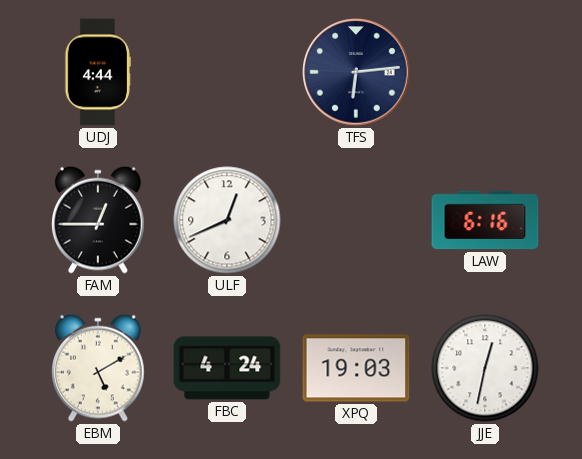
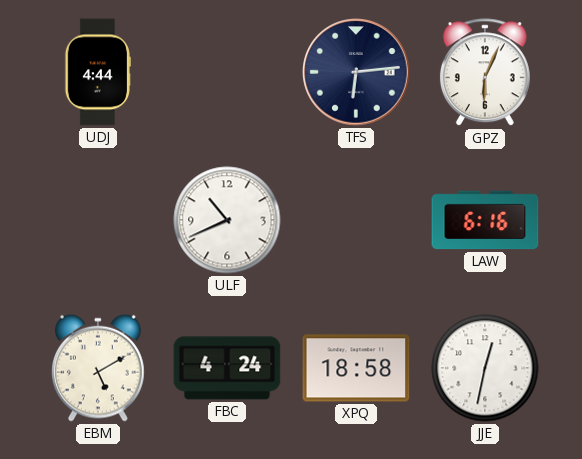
GPZ: none -> 6:04
FAM: 12:45 -> none
ULF: 12:41 -> 10:41
XPQ: 19:03 -> 18:58
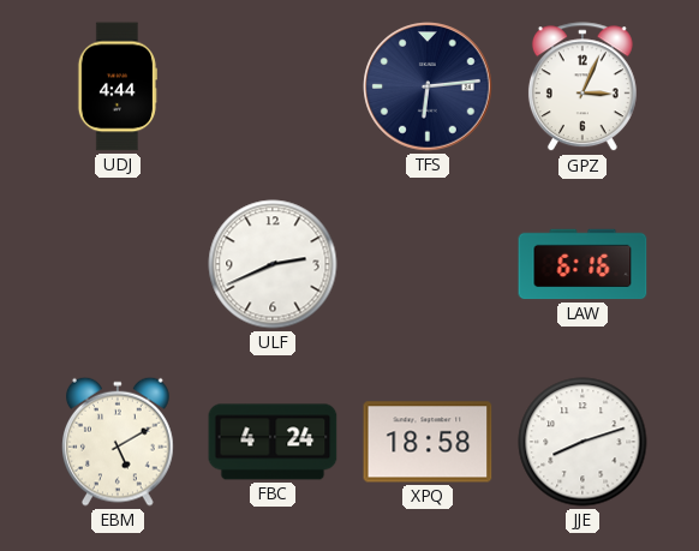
GPZ: 6:04 -> 3:04
ULF: 10:41 -> 2:41
JJE: 12:32 -> 8:12
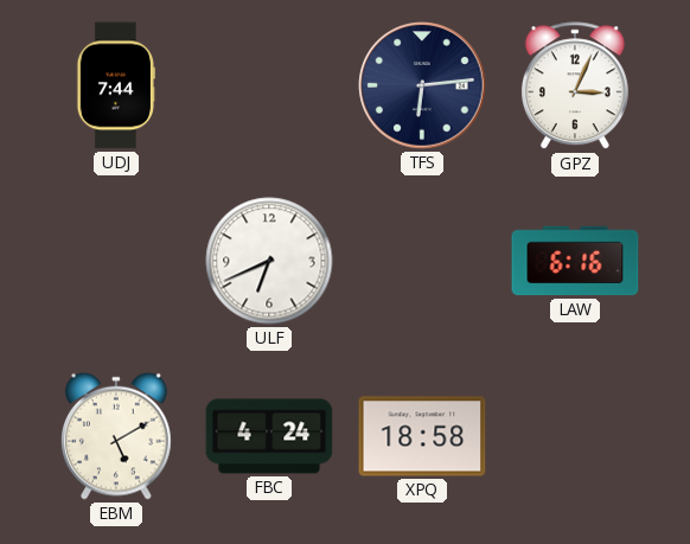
UDJ: 4:44 -> 7:44
ULF: 2:41 -> 6:41
JJE: 8:12 -> none
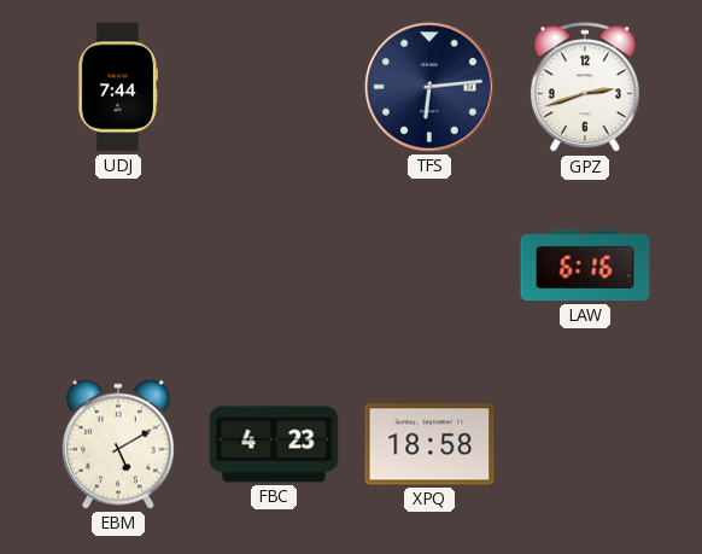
GPZ: 3:04 -> 2:42
ULF: 6:41 -> none
FBC: 4:24 -> 4:23
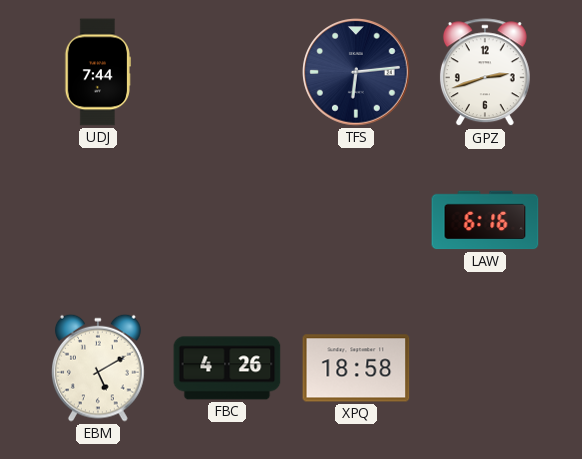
FBC: 4:23 -> 4:26
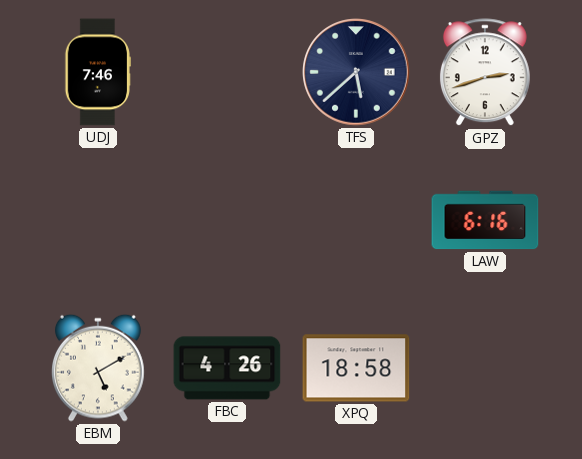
UDJ: 7:44 -> 7:46
TFS: 6:14 -> 5:38
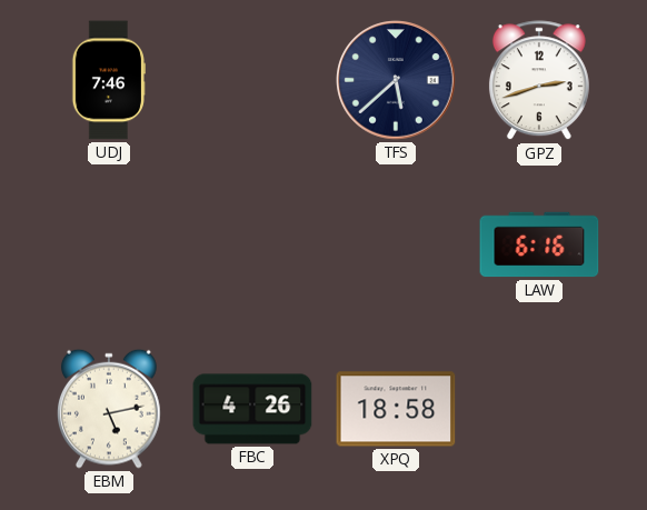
EBM: 5:10 -> 5:13
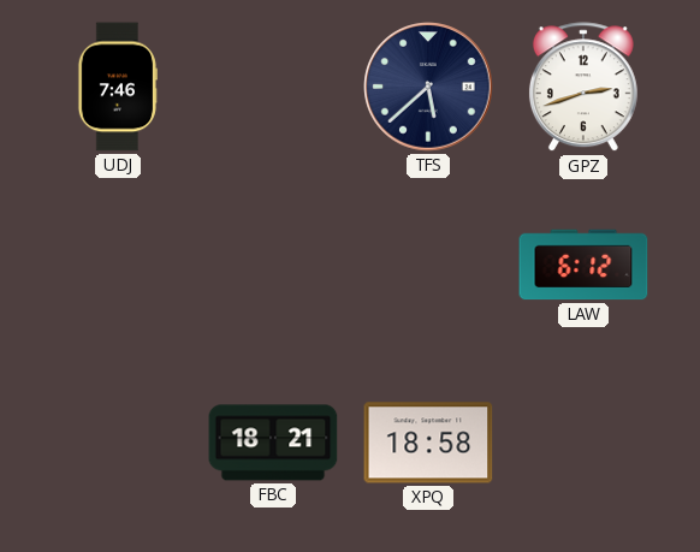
LAW: 6:16 -> 6:12
EBM: 5:13 -> none
FBC: 4:26 -> 18:21
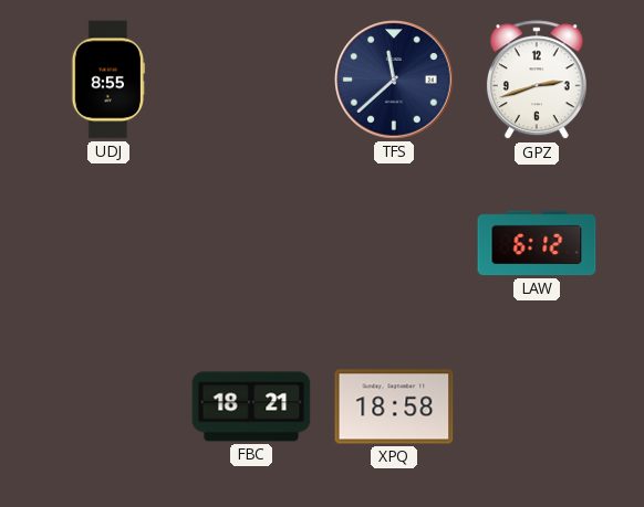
UDJ: 7:46 -> 8:55
TFS: 5:38 -> 11:38
